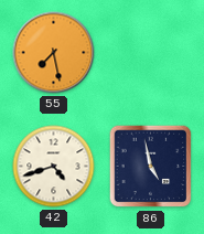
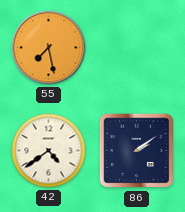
42: 4:42 -> 4:39
86: 4:58 -> 2:09
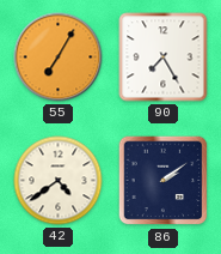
55: 7:28 -> 7:05
90: none -> 7:25
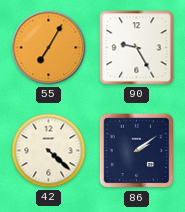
90: 7:25 -> 9:25
42: 4:39 -> 4:22
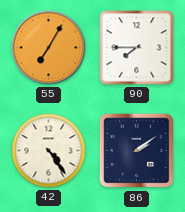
90: 9:25 -> 7:45
42: 4:22 -> 4:24
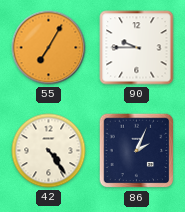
90: 7:45 -> 9:45
86: 2:09 -> 2:04
